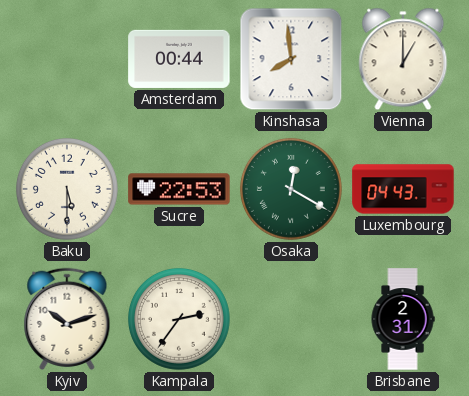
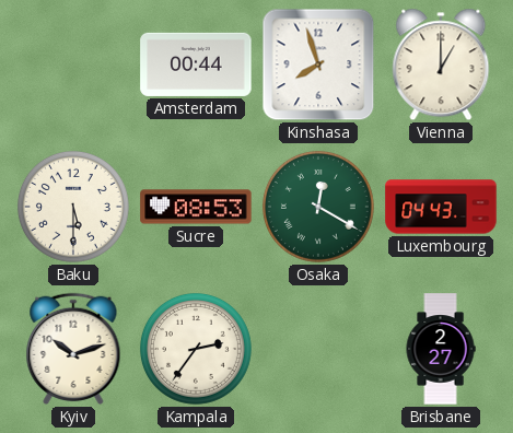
Kinshasa: 7:59 -> 7:57
Sucre: 22:53 -> 08:53
Brisbane: 2:31 -> 2:27
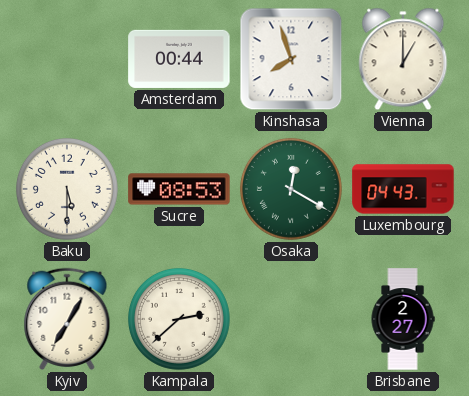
Kyiv: 10:12 -> 7:05
Kampala: 2:36 -> 2:38
